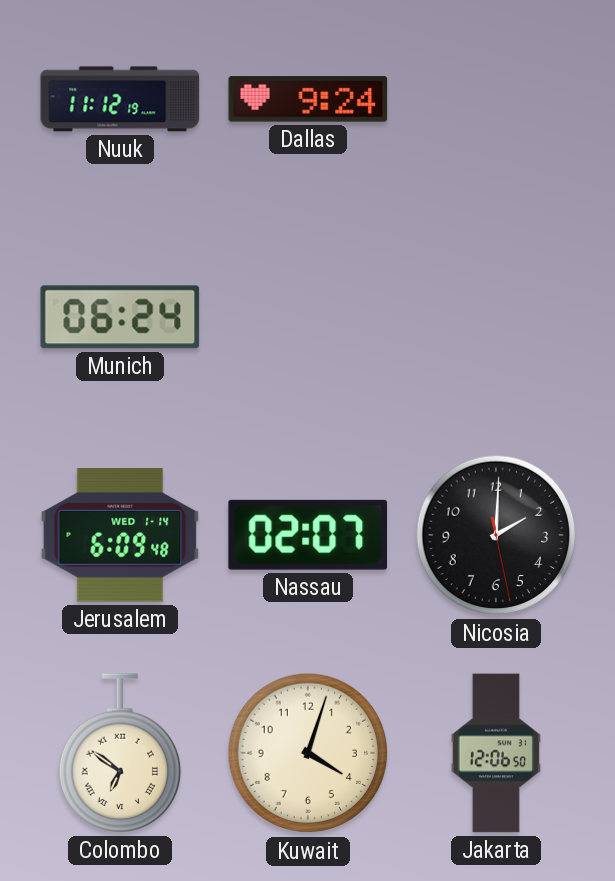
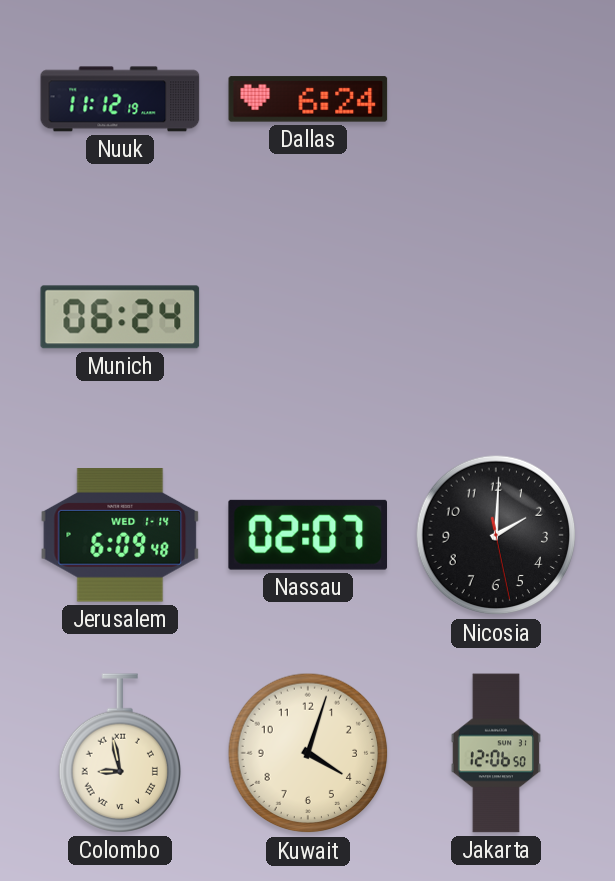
Dallas: 9:24 -> 6:24
Colombo: 6:51 -> 8:58
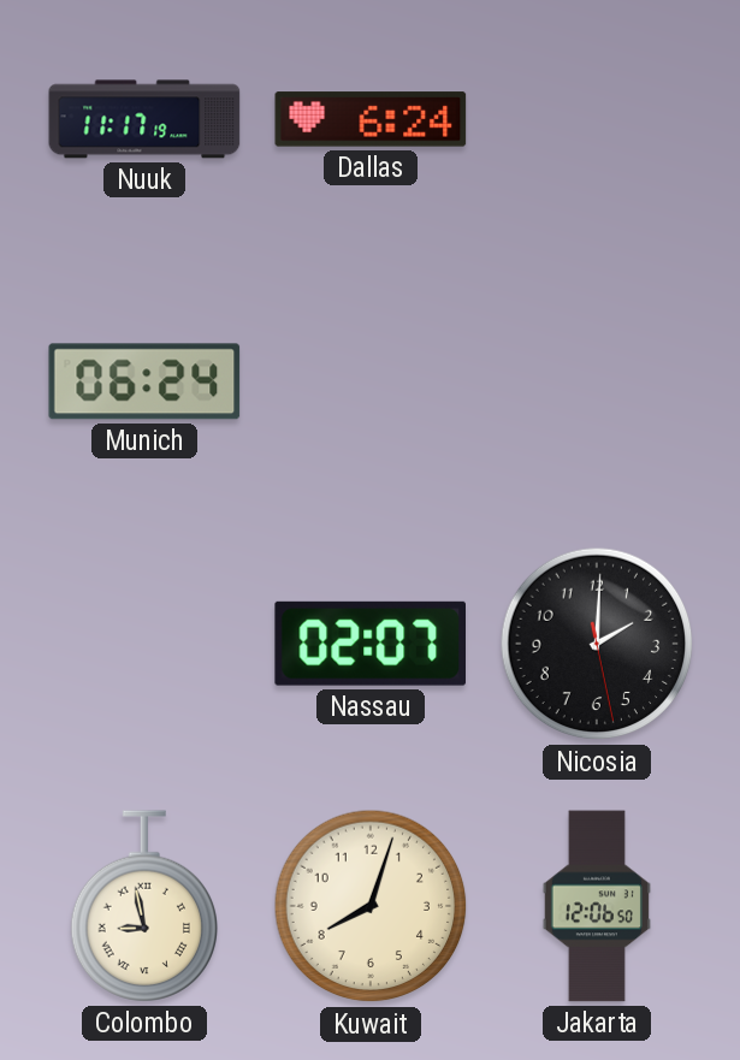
Nuuk: 11:12 -> 11:17
Jerusalem: 6:09 -> none
Kuwait: 4:03 -> 8:03
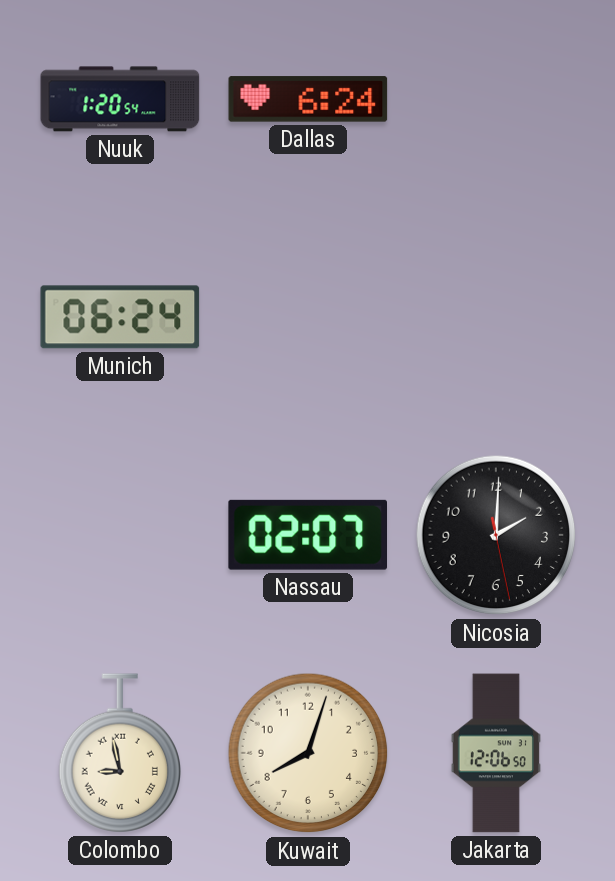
Nuuk: 11:17 -> 1:20
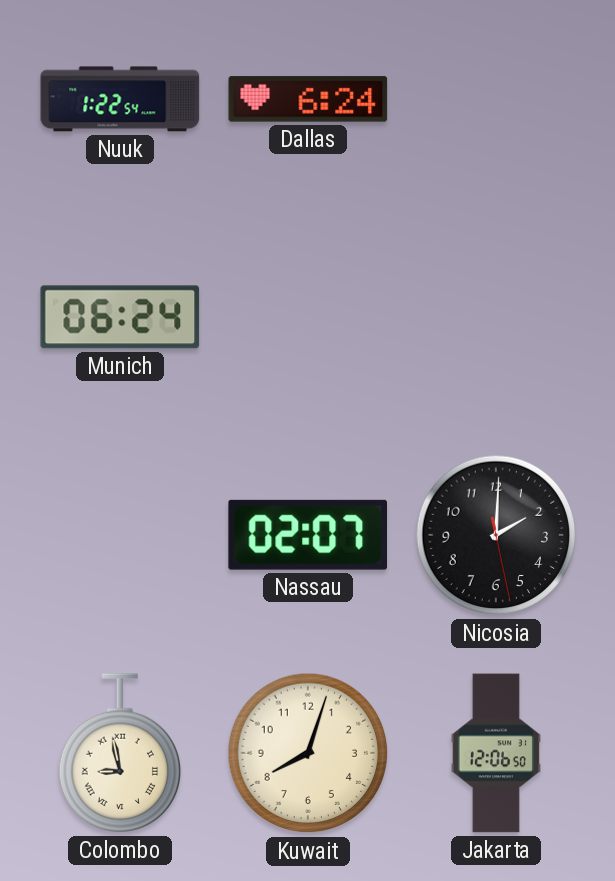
Nuuk: 1:20 -> 1:22
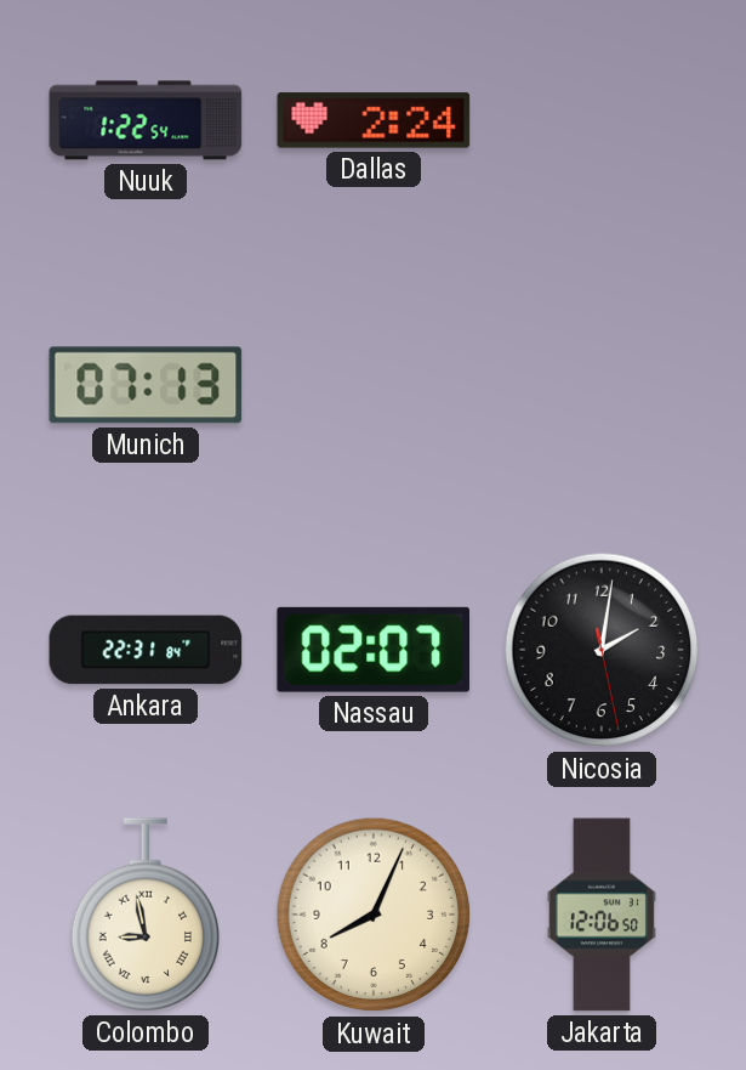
Dallas: 6:24 -> 2:24
Munich: 06:24 -> 07:13
Ankara: none -> 22:31
Nicosia: 2:00 -> 2:01
Kuwait: 8:03 -> 8:04
